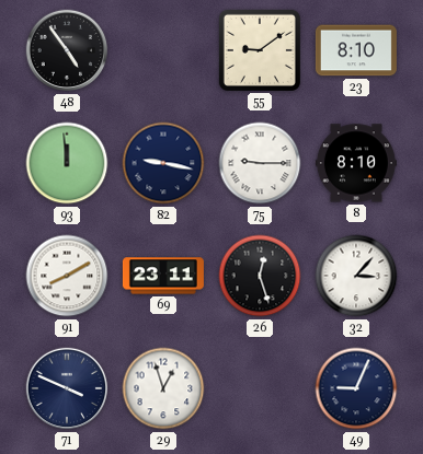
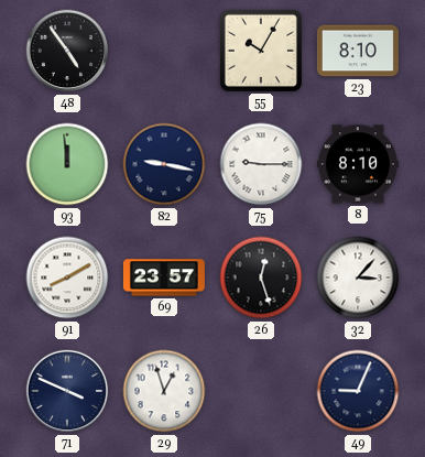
55: 9:09 -> 10:05
69: 23:11 -> 23:57
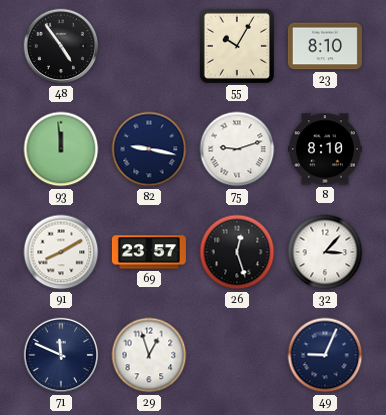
75: 9:15 -> 9:12
71: 3:49 -> 11:49
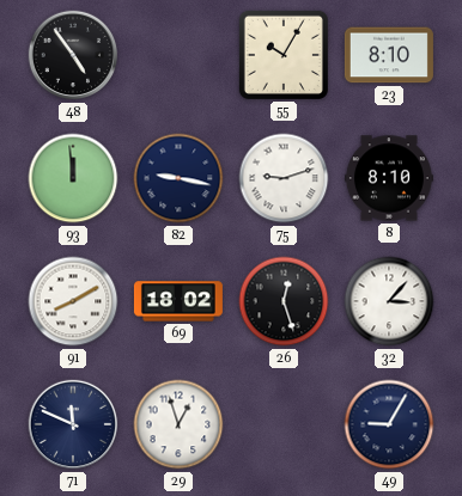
69: 23:57 -> 18:02
49: 9:04 -> 9:05
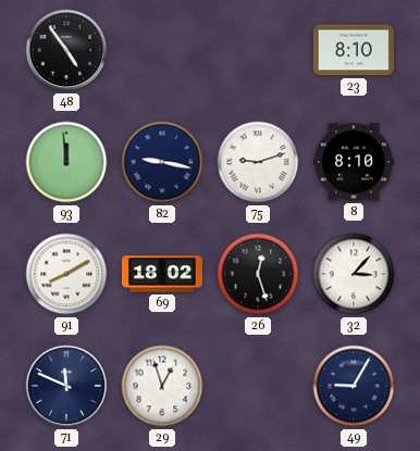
55: 10:05 -> none
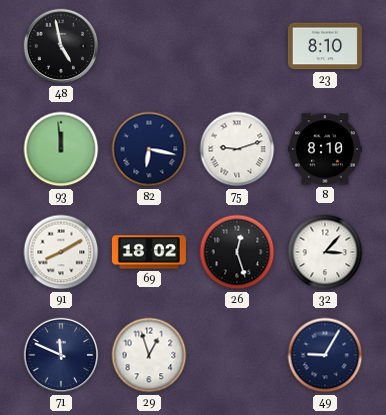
48: 4:54 -> 4:58
82: 9:17 -> 6:17
